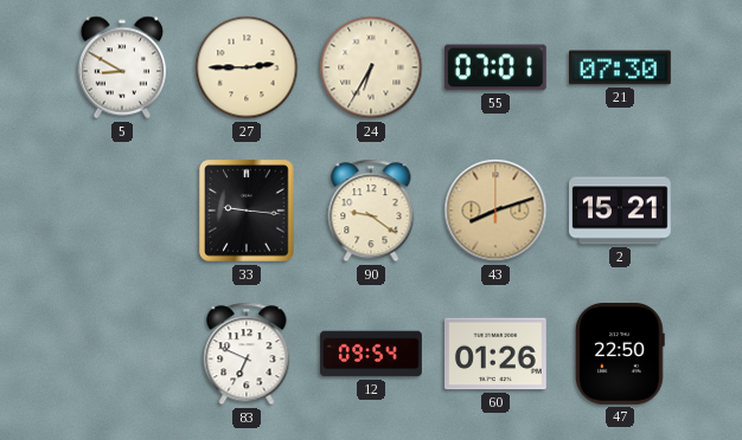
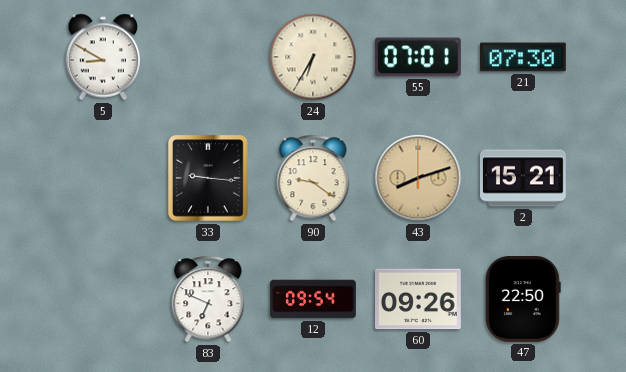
27: 2:45 -> none
60: 01:26 -> 09:26
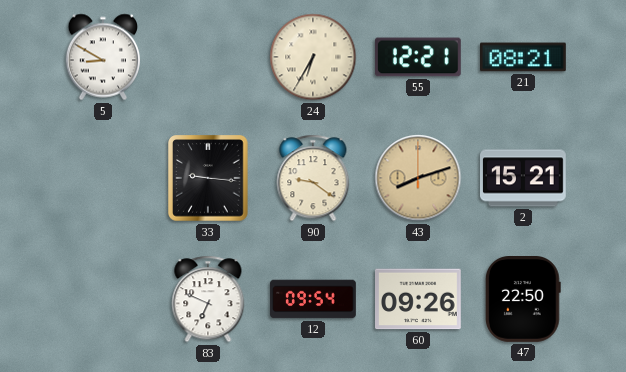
55: 07:01 -> 12:21
21: 07:30 -> 08:21
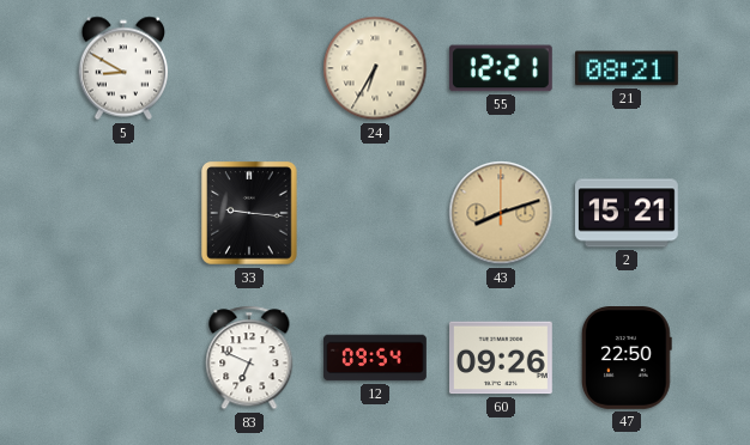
90: 9:21 -> none
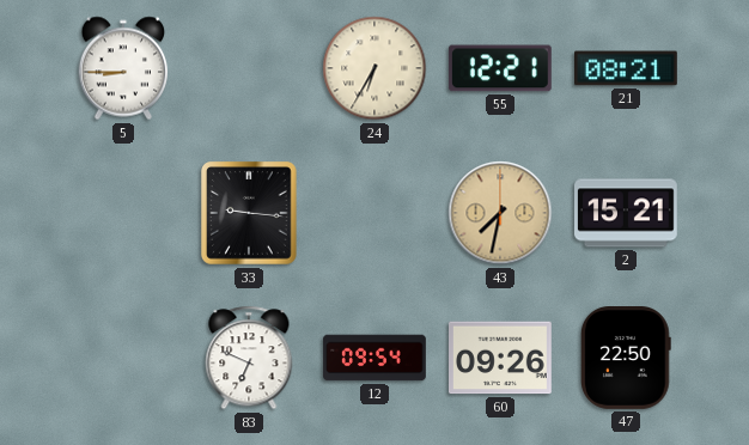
5: 8:50 -> 8:45
43: 8:12 -> 7:32
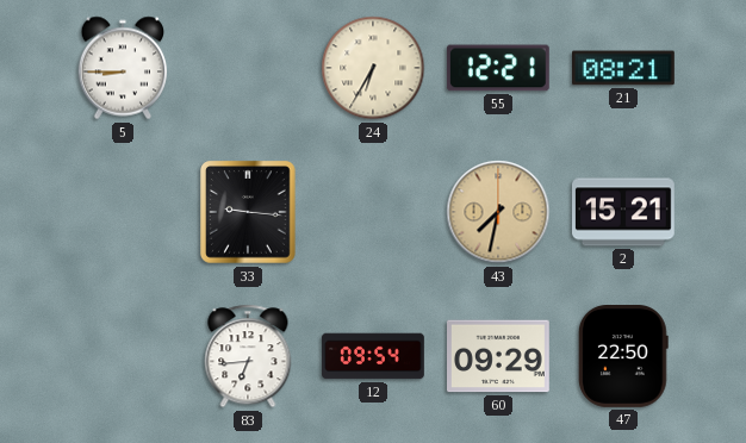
83: 6:49 -> 6:44
60: 09:26 -> 09:29
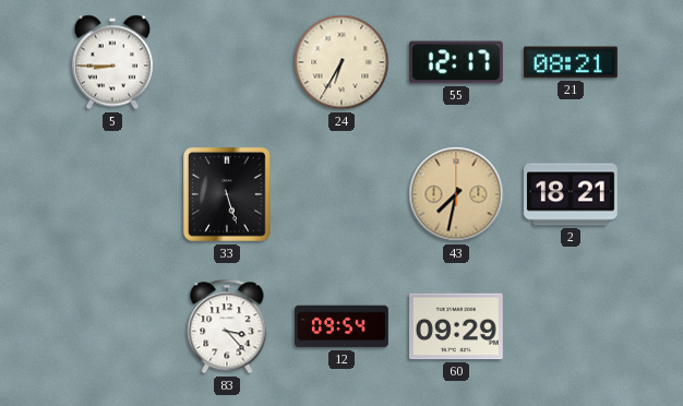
55: 12:21 -> 12:17
33: 9:16 -> 5:27
2: 15:21 -> 18:21
83: 6:44 -> 3:23
47: 22:50 -> none
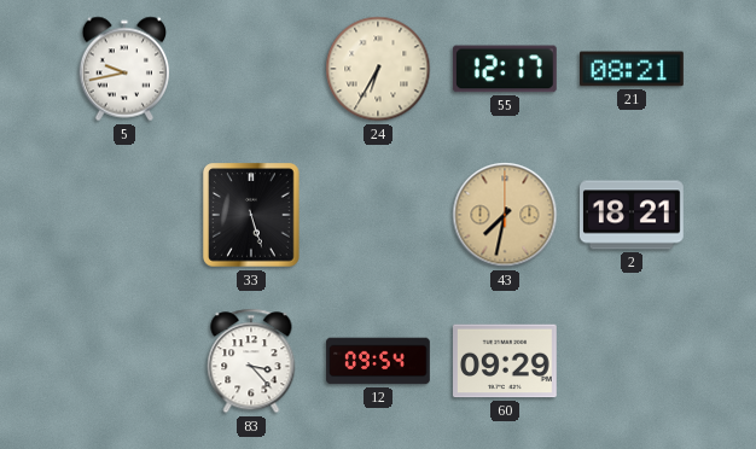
5: 8:45 -> 9:43
